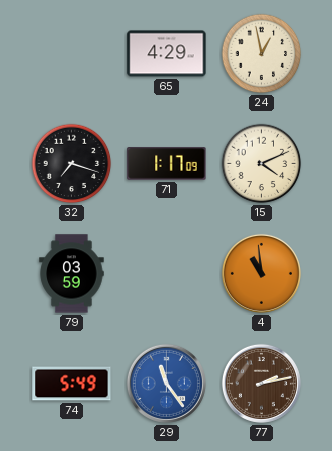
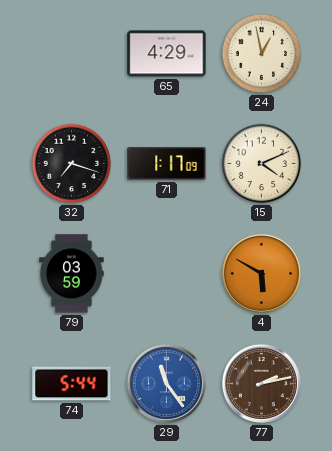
4: 10:59 -> 5:50
74: 5:49 -> 5:44
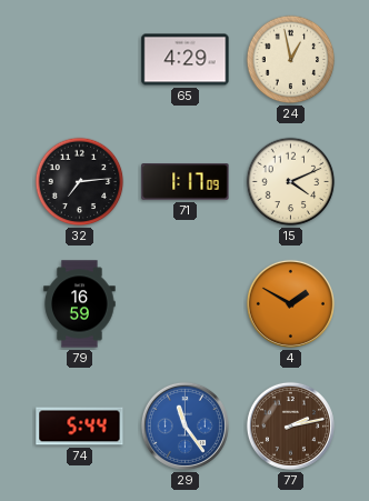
32: 7:18 -> 7:14
79: 03:59 -> 16:59
4: 5:50 -> 1:50
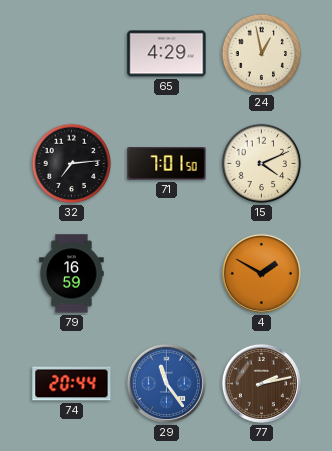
71: 1:17 -> 7:01
74: 5:44 -> 20:44
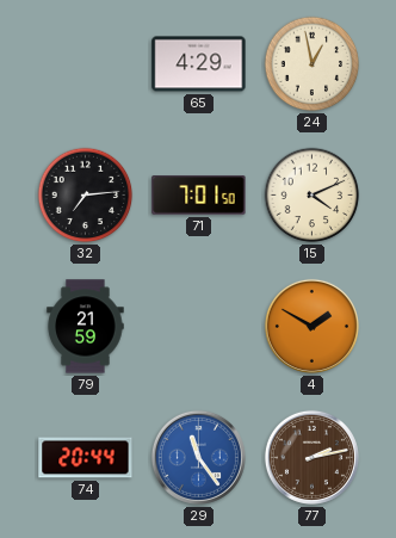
79: 16:59 -> 21:59
